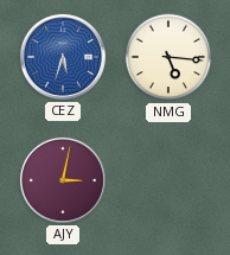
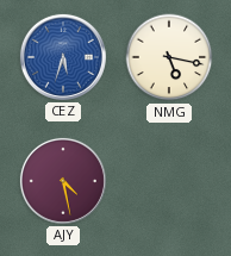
NMG: 5:16 -> 5:17
AJY: 3:02 -> 4:28
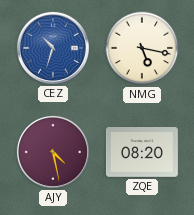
CEZ: 5:33 -> 10:33
ZQE: none -> 08:20
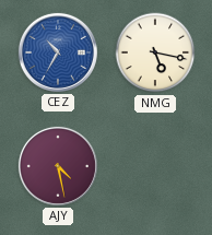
CEZ: 10:33 -> 10:35
ZQE: 08:20 -> none
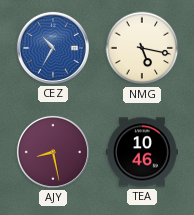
AJY: 4:28 -> 8:28
TEA: none -> 10:46
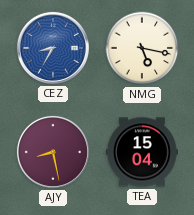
CEZ: 10:35 -> 8:35
TEA: 10:46 -> 15:04
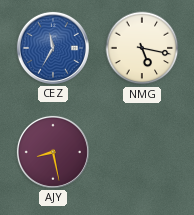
CEZ: 8:35 -> 11:35
TEA: 15:04 -> none
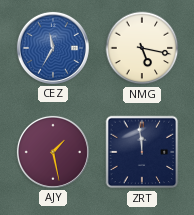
AJY: 8:28 -> 1:28
ZRT: none -> 11:59
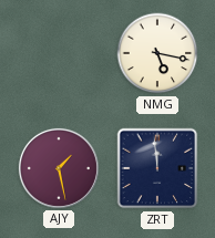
CEZ: 11:35 -> none
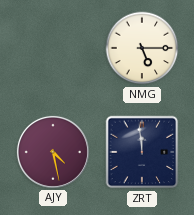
NMG: 5:17 -> 5:15
AJY: 1:28 -> 4:28
